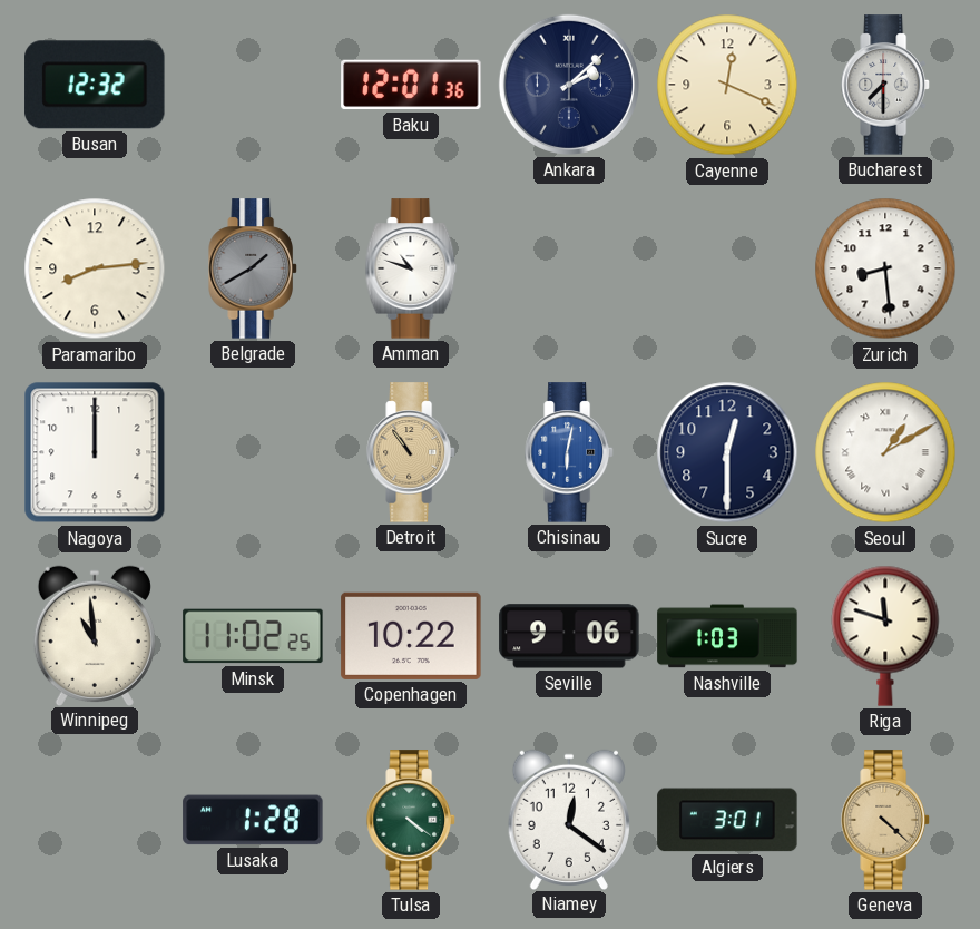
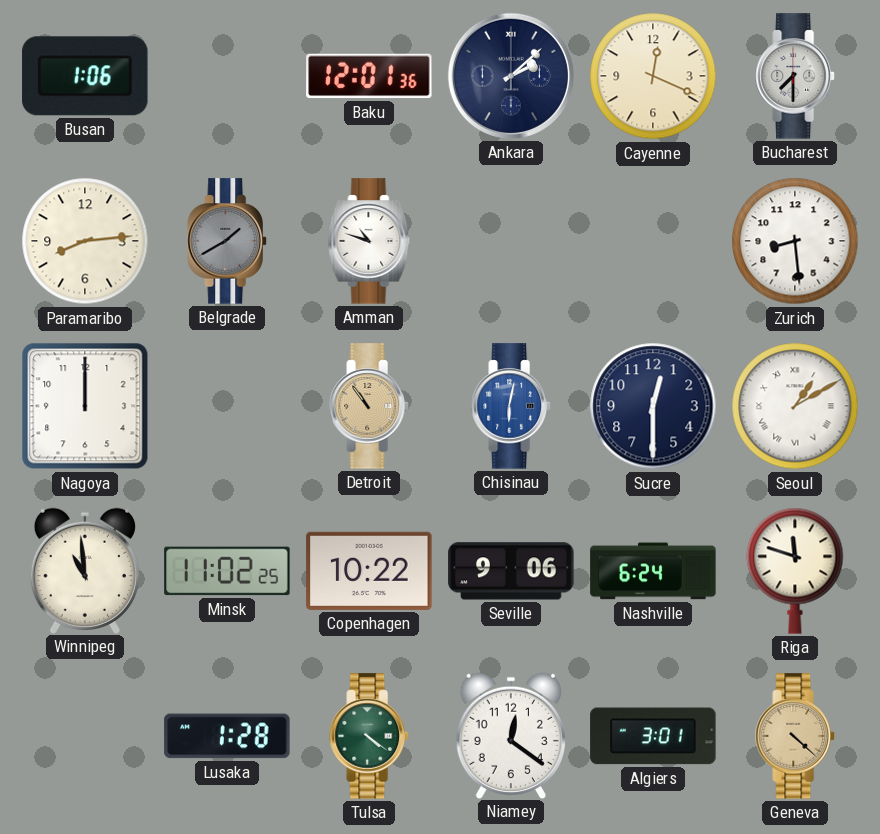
Busan: 12:32 -> 1:06
Nashville: 1:03 -> 6:24
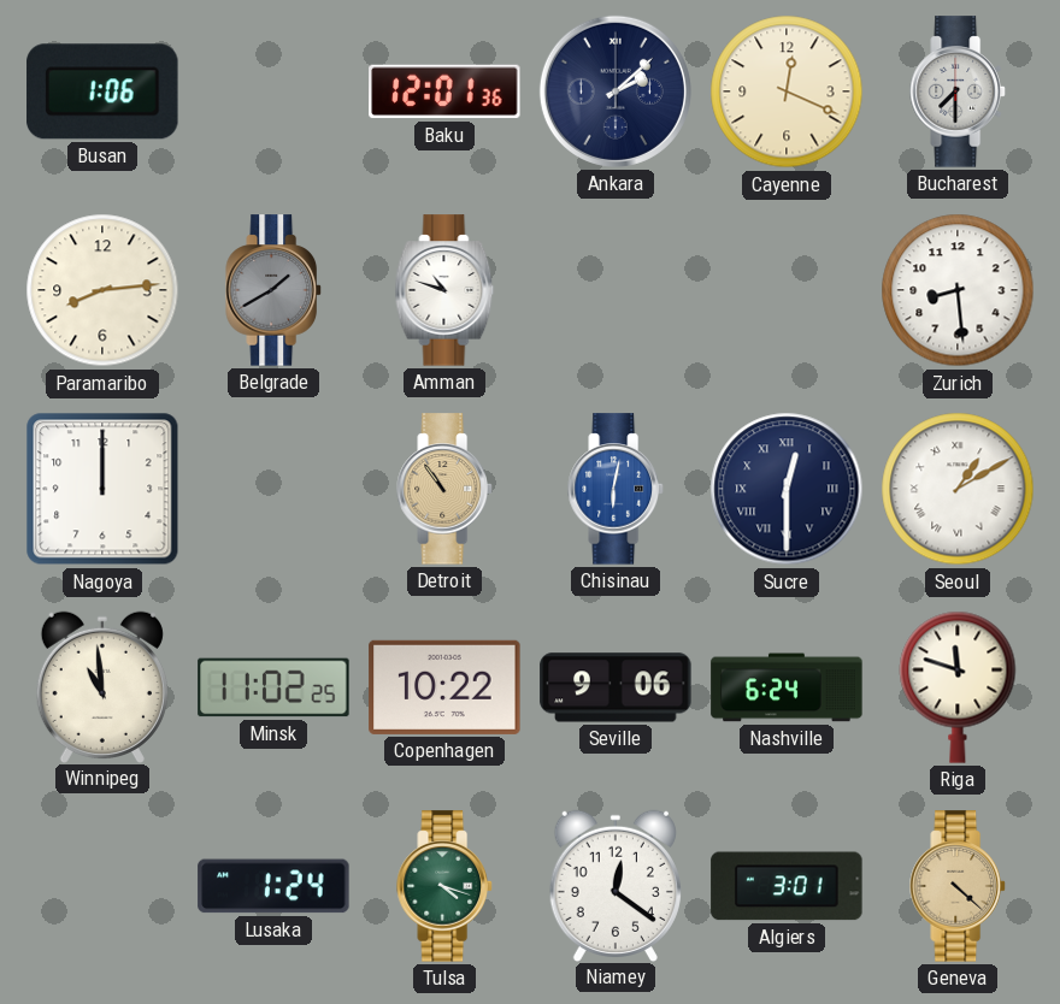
Sucre numerals: Arabic -> Roman
Lusaka: 1:28 -> 1:24
Tulsa: 4:21 -> 4:18
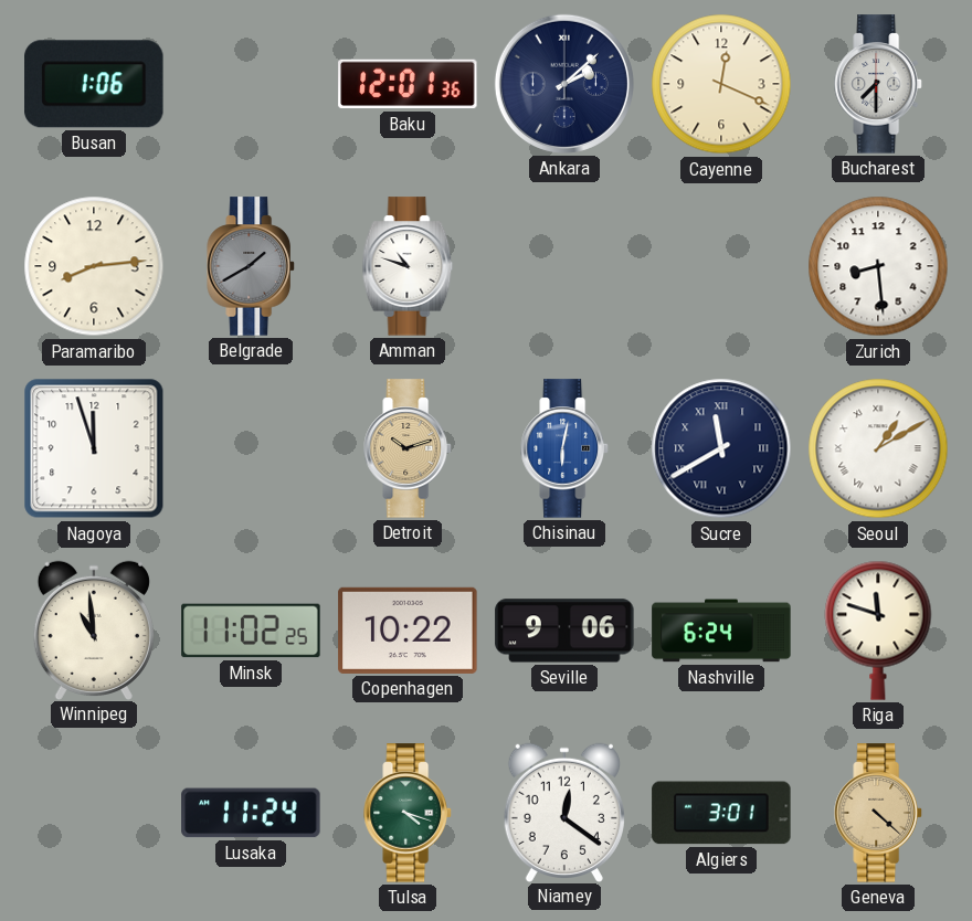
Nagoya: 12:00 -> 11:57
Detroit: 10:54 -> 10:12
Sucre: 12:30 -> 11:40
Lusaka: 1:24 -> 11:24
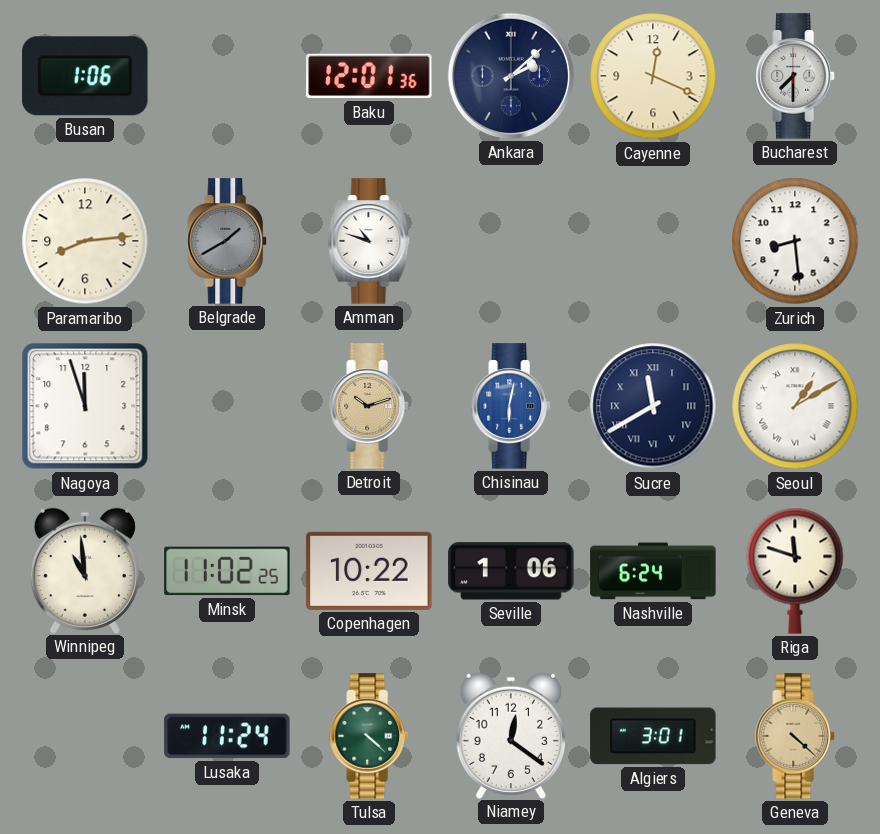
Seville: 9:06 -> 1:06
Tulsa: 4:18 -> 4:22
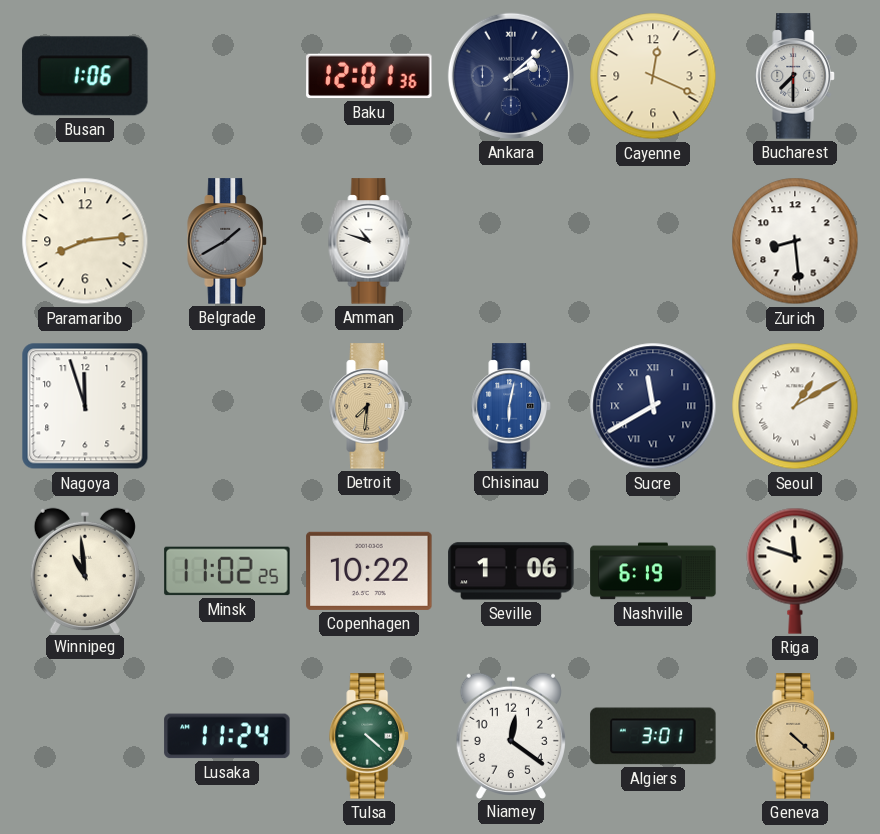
Detroit: 10:12 -> 7:31
Nashville: 6:24 -> 6:19
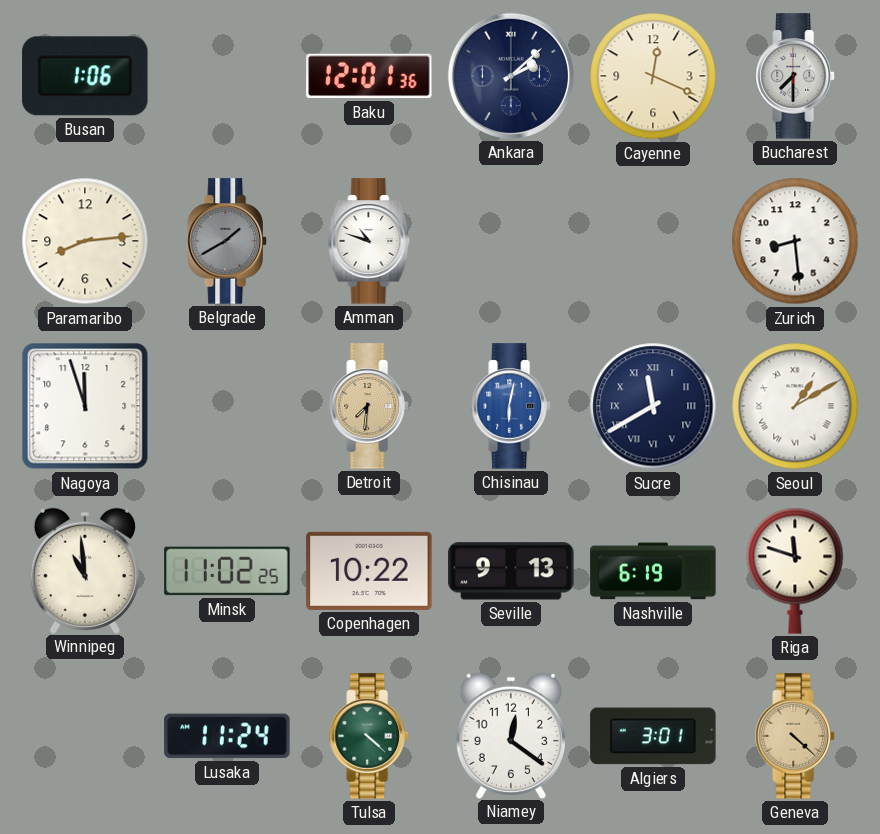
Seville: 1:06 -> 9:13
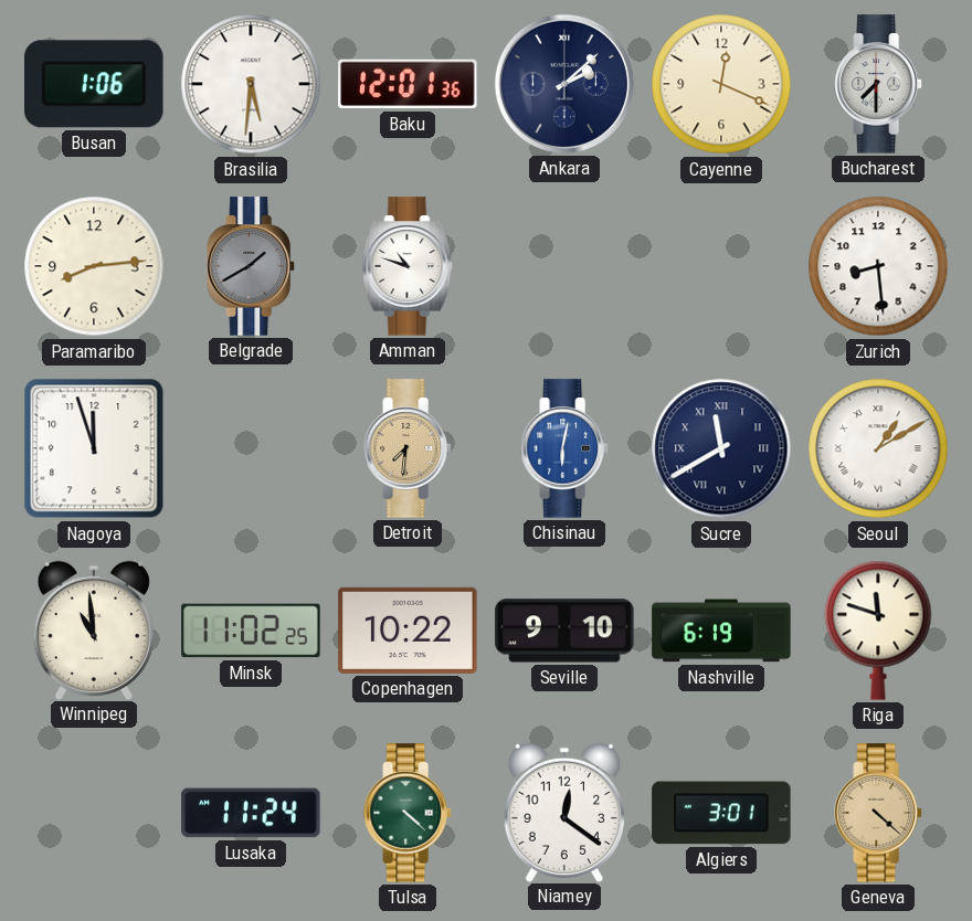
Brasilia: none -> 5:31
Seville: 9:13 -> 9:10
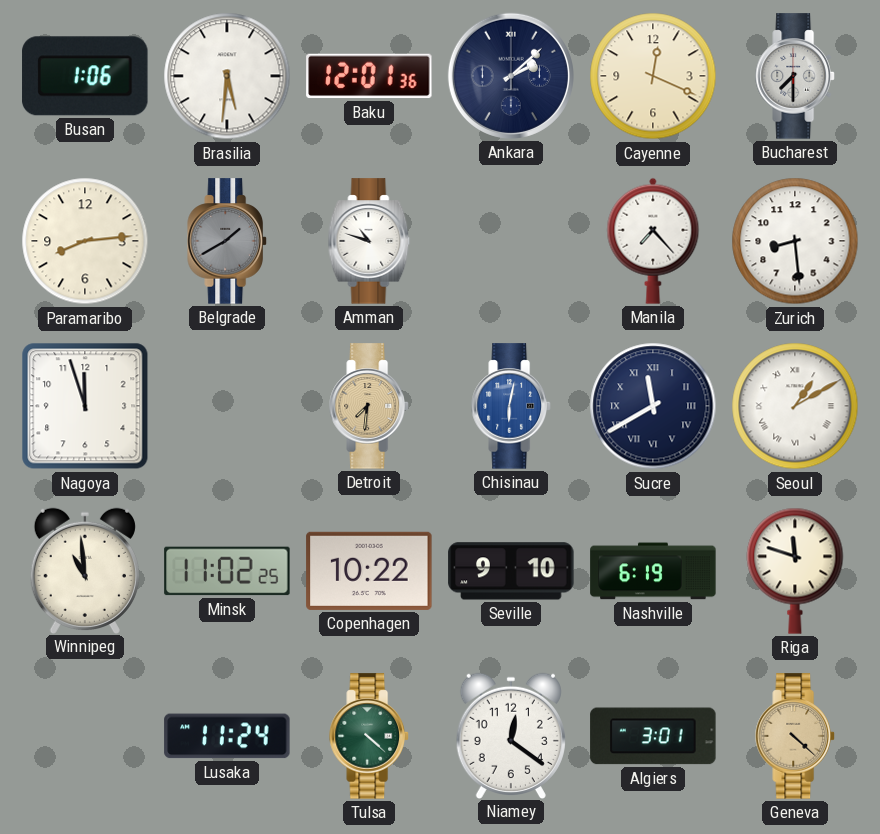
Manila: none -> 7:23
